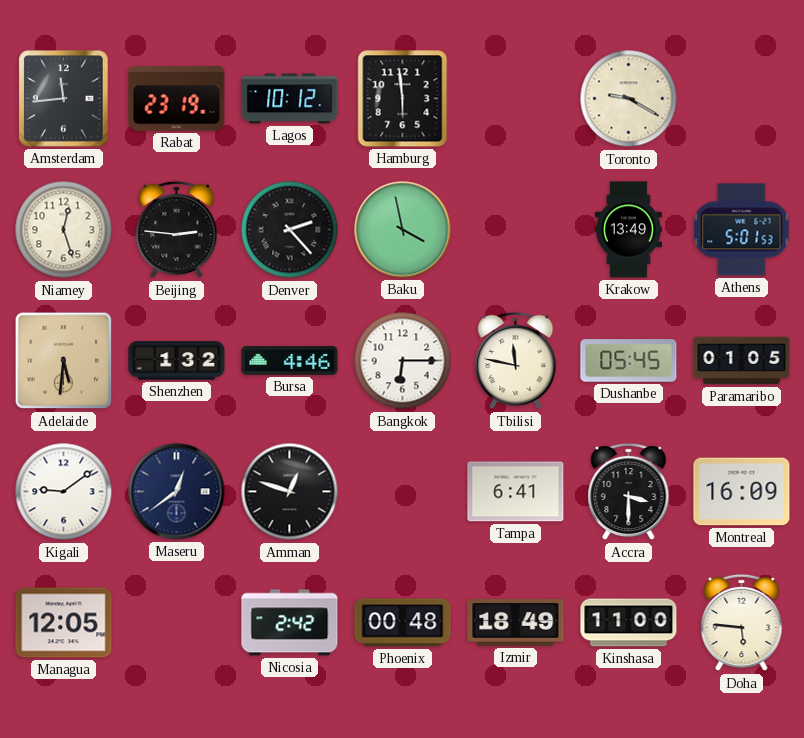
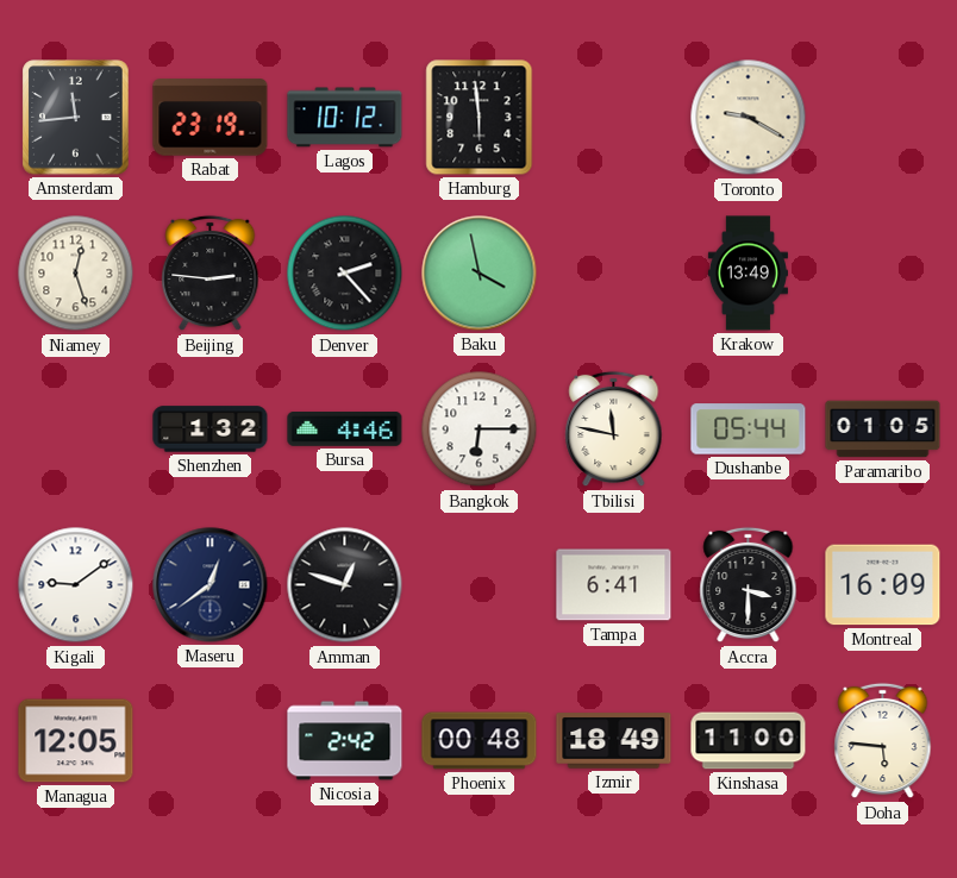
Athens: 5:01 -> none
Adelaide: 5:31 -> none
Dushanbe: 05:45 -> 05:44
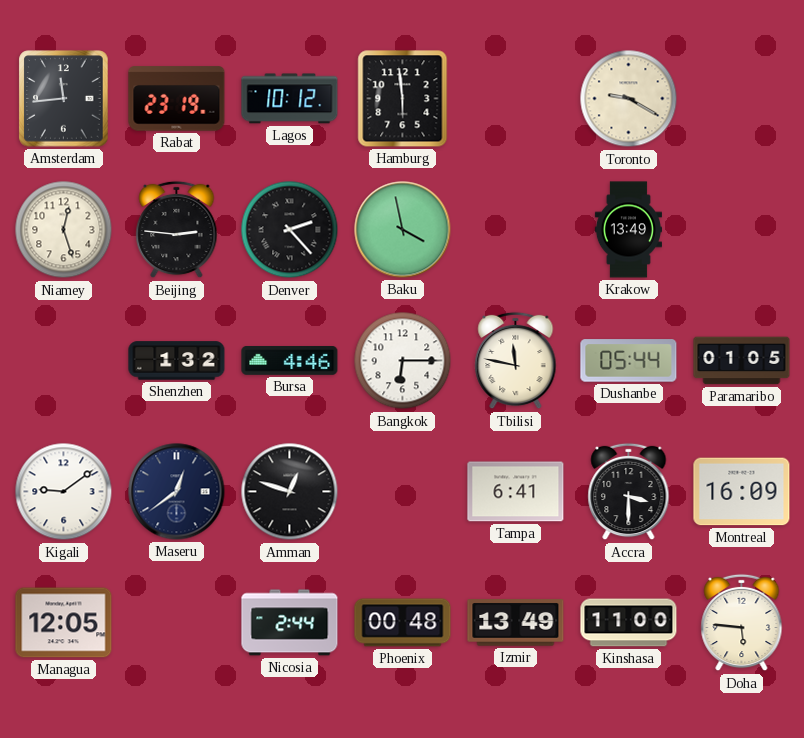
Nicosia: 2:42 -> 2:44
Izmir: 18:49 -> 13:49
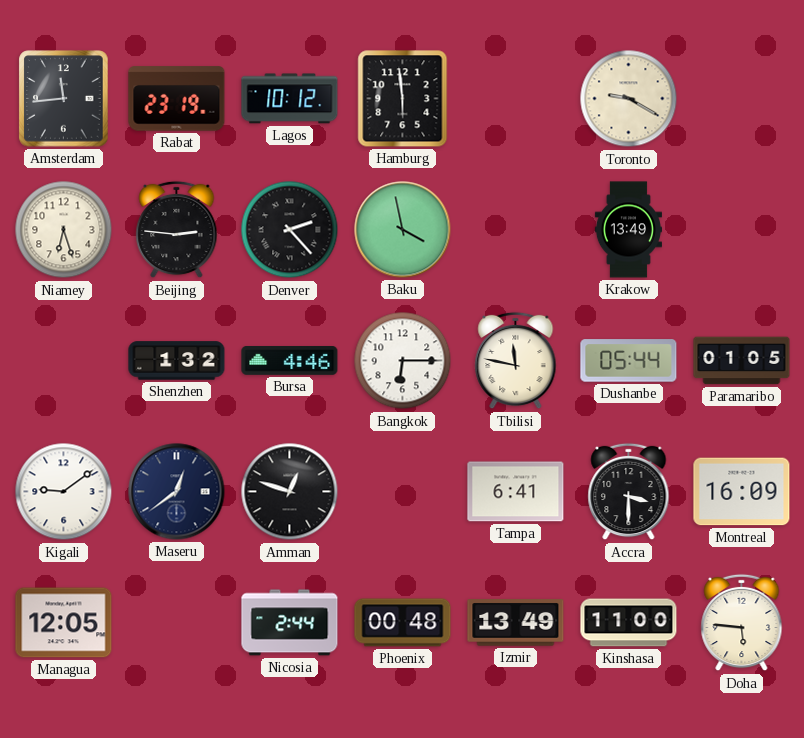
Niamey: 12:27 -> 6:27
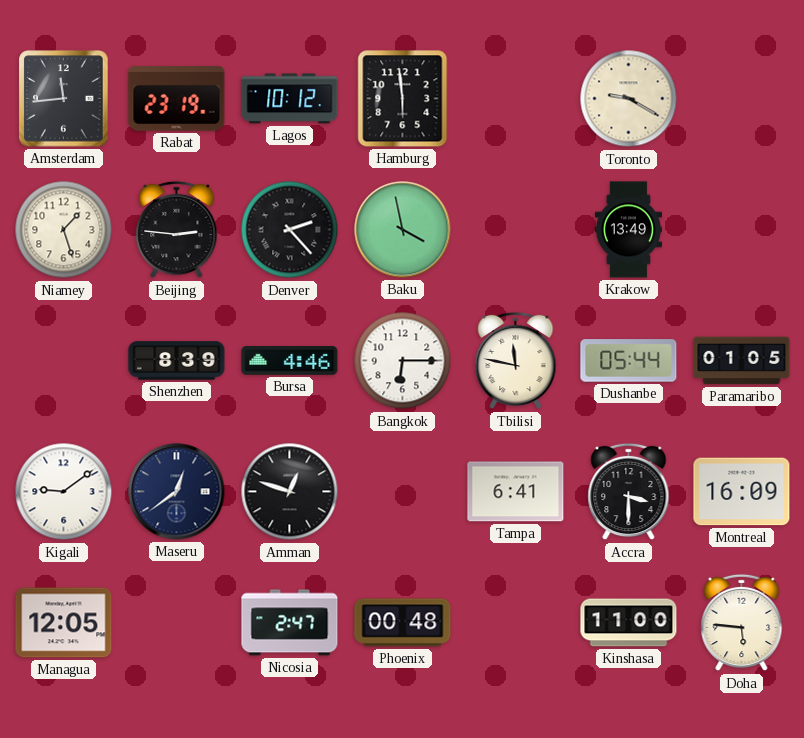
Niamey: 6:27 -> 1:27
Shenzhen: 1:32 -> 8:39
Nicosia: 2:44 -> 2:47
Izmir: 13:49 -> none
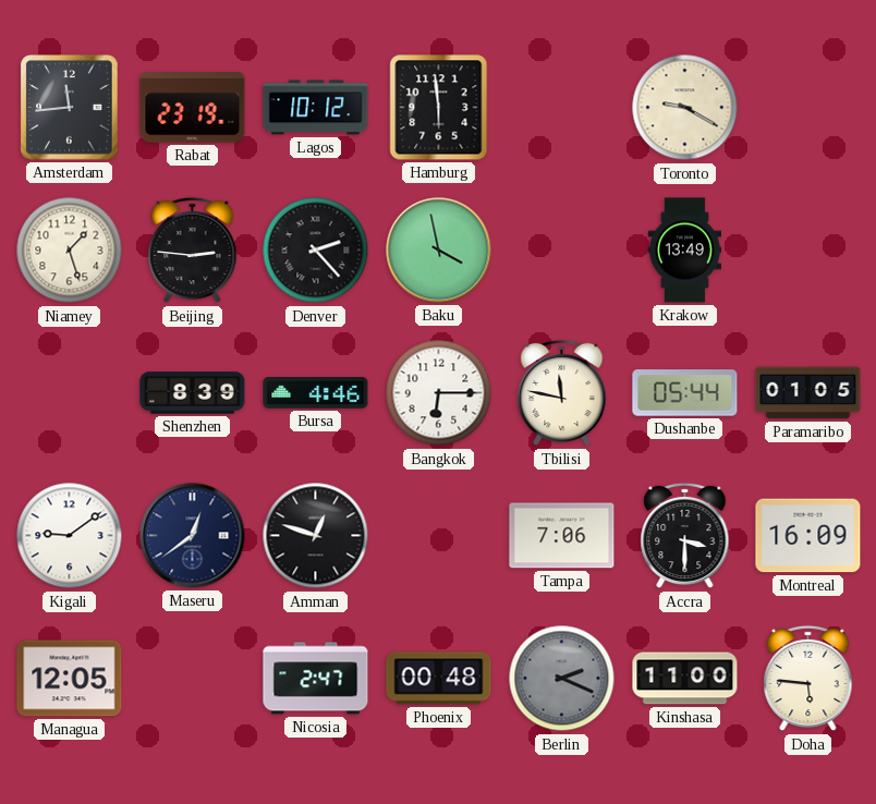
Tampa: 6:41 -> 7:06
Berlin: none -> 2:19
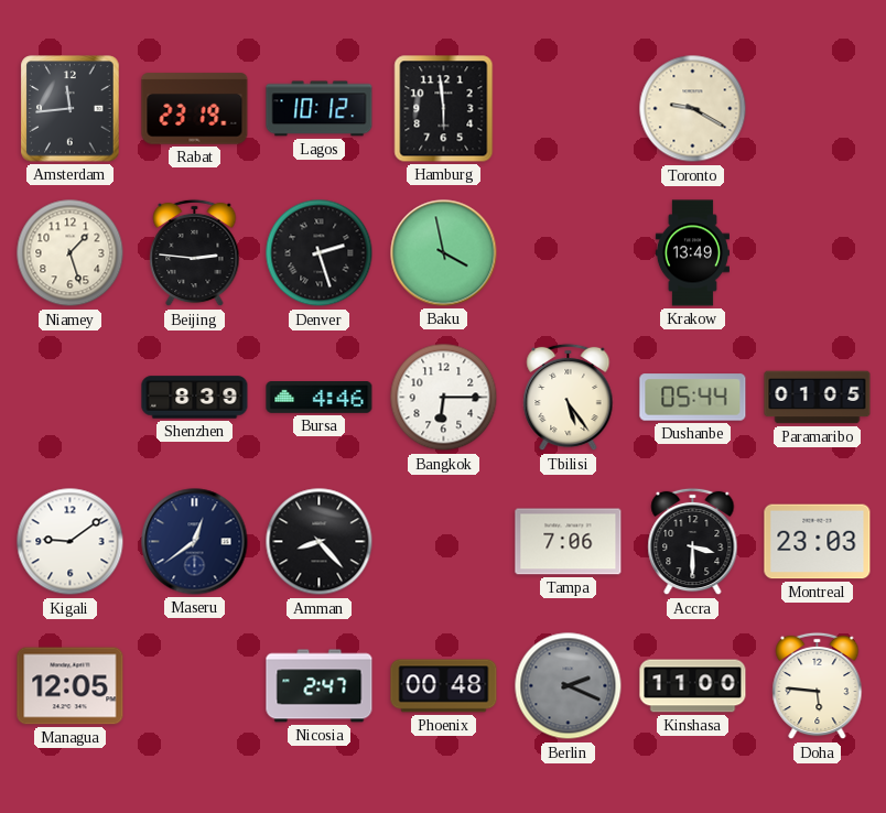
Denver: 2:23 -> 2:27
Tbilisi: 11:47 -> 5:24
Amman: 12:48 -> 8:23
Montreal: 16:09 -> 23:03
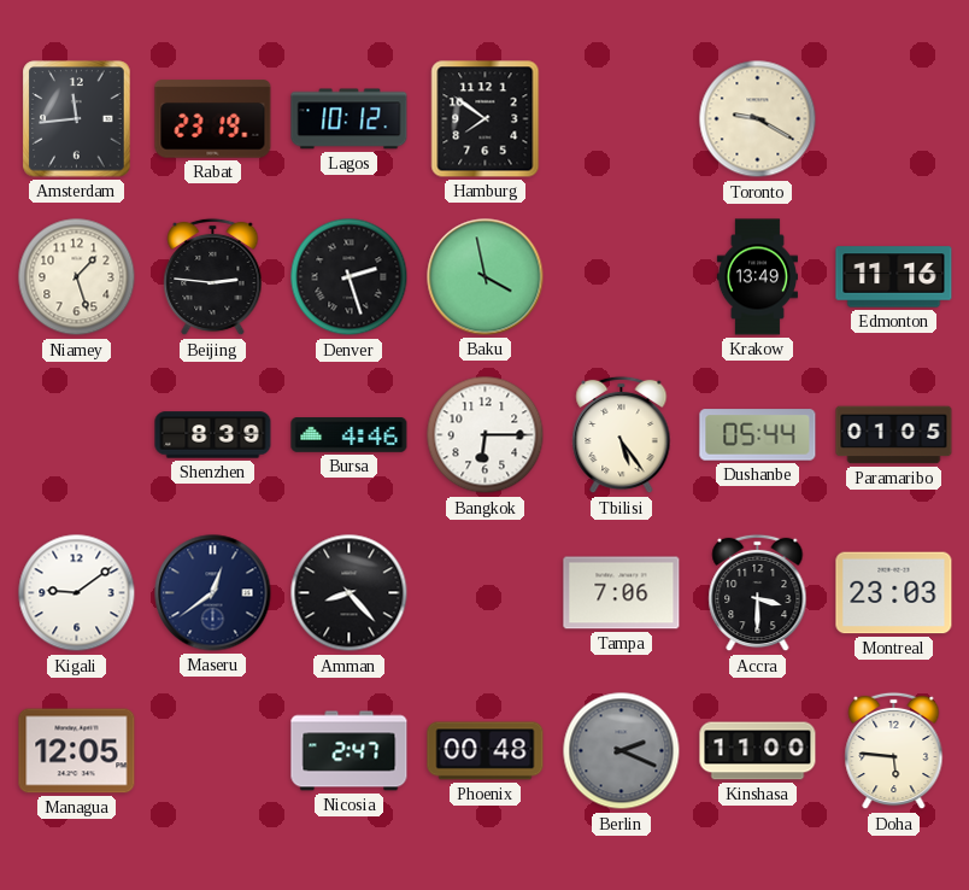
Hamburg: 5:59 -> 7:51
Edmonton: none -> 11:16
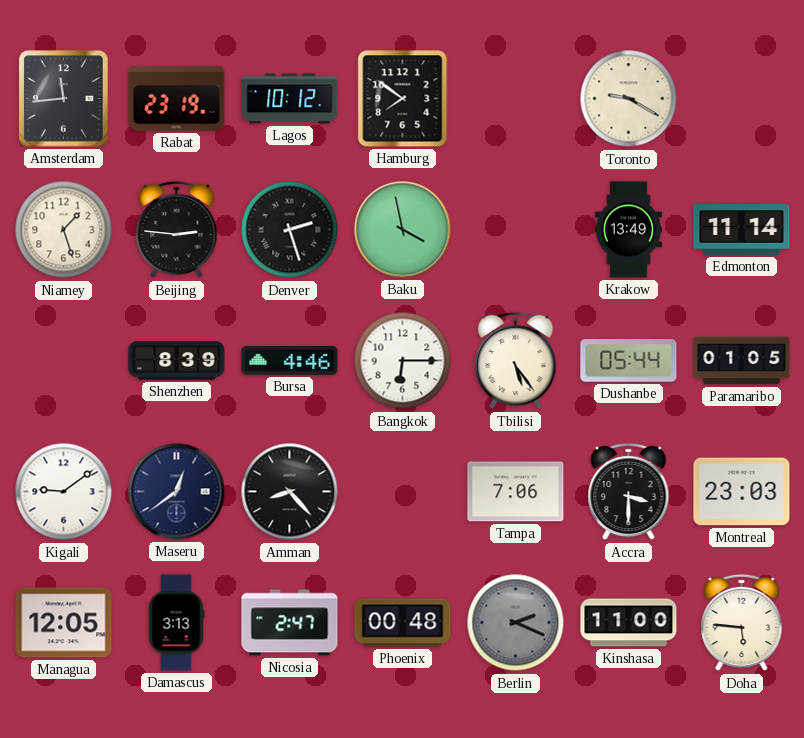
Edmonton: 11:16 -> 11:14
Damascus: none -> 3:13
